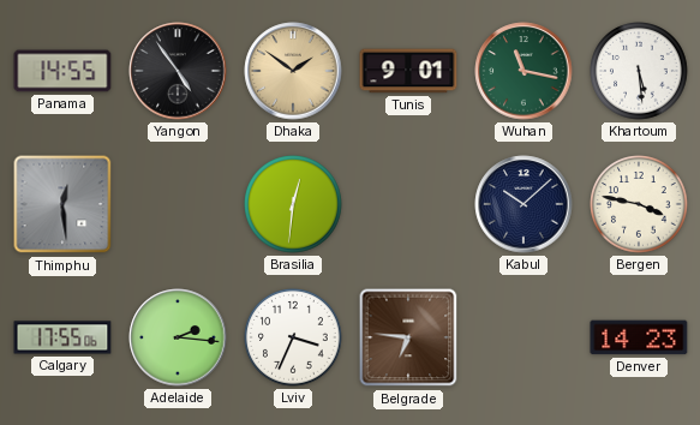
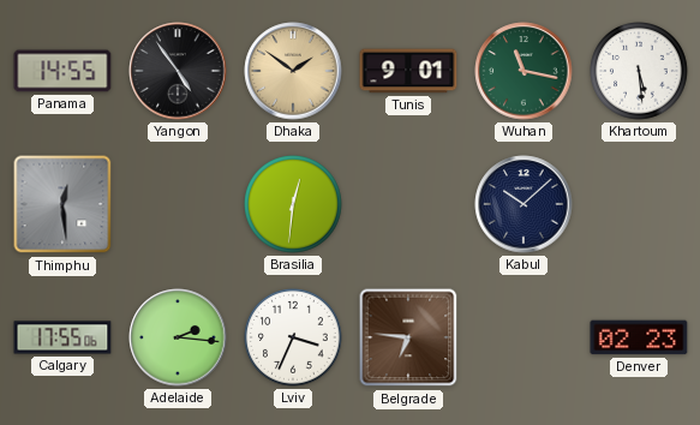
Bergen: 3:47 -> none
Denver: 14:23 -> 02:23
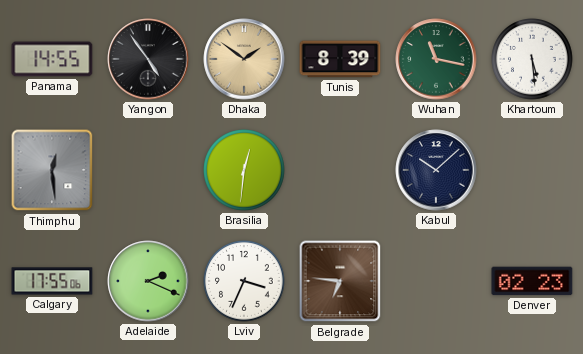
Tunis: 9:01 -> 8:39
Adelaide: 2:16 -> 2:19
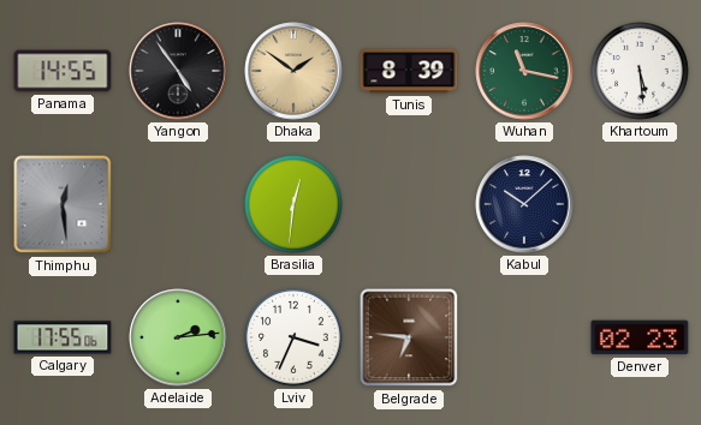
Adelaide: 2:19 -> 2:14
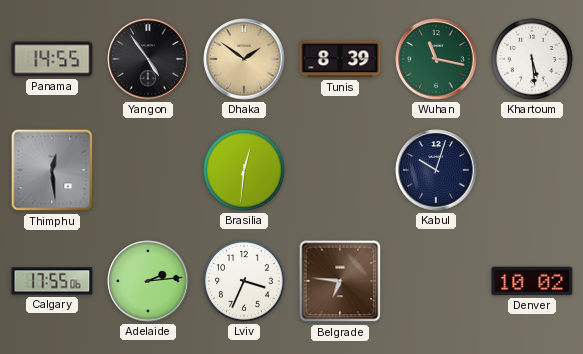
Kabul: 10:08 -> 10:03
Denver: 02:23 -> 10:02
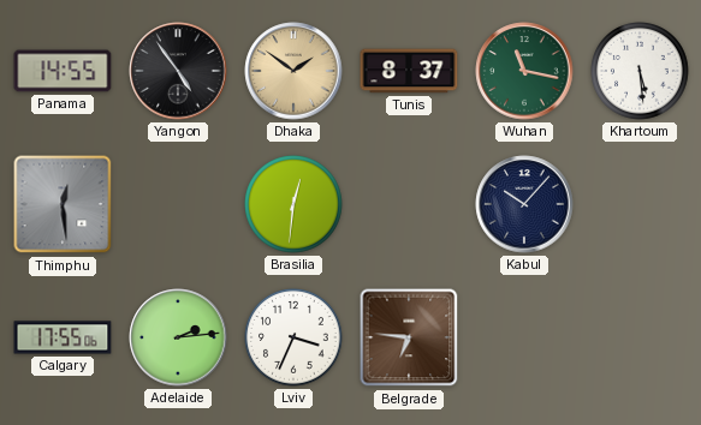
Tunis: 8:39 -> 8:37
Kabul: 10:03 -> 10:07
Denver: 10:02 -> none
